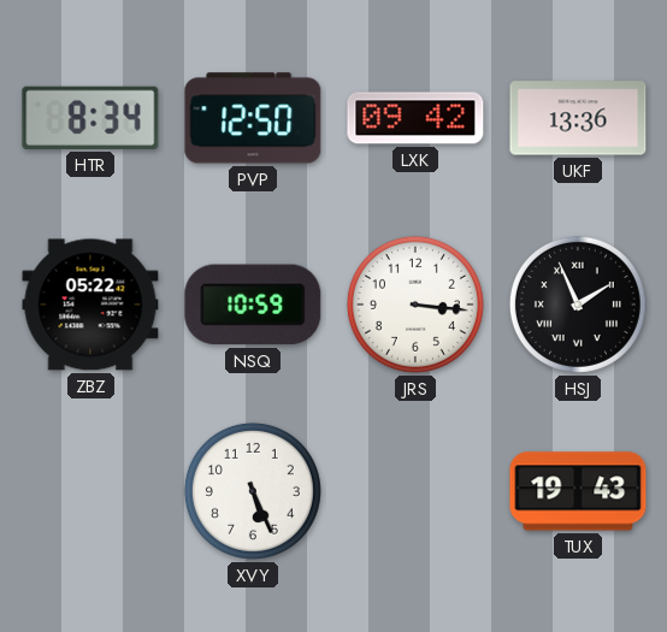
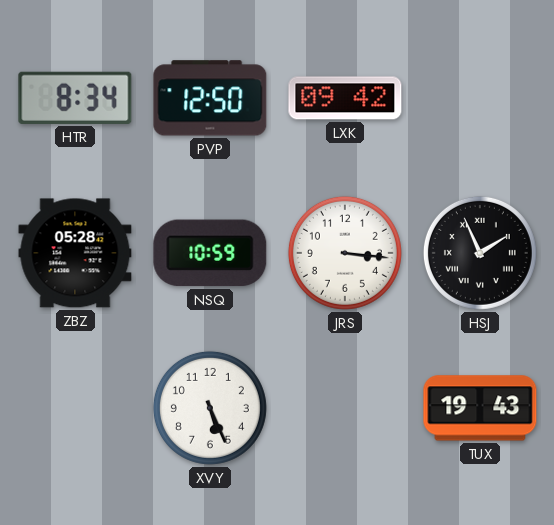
UKF: 13:36 -> none
ZBZ: 05:22 -> 05:28
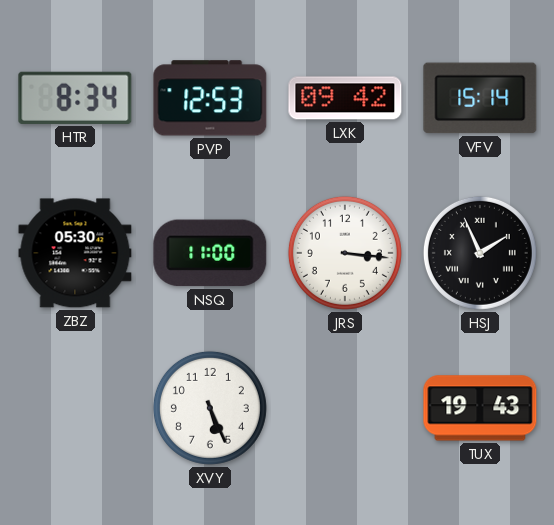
PVP: 12:50 -> 12:53
VFV: none -> 15:14
ZBZ: 05:28 -> 05:30
NSQ: 10:59 -> 11:00
